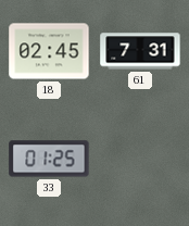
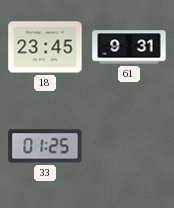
18: 02:45 -> 23:45
61: 7:31 -> 9:31
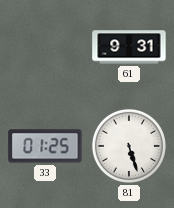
18: 23:45 -> none
81: none -> 5:27
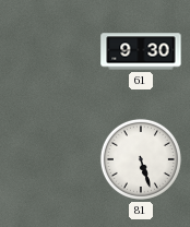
61: 9:31 -> 9:30
33: 01:25 -> none
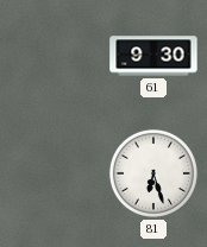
81: 5:27 -> 6:27
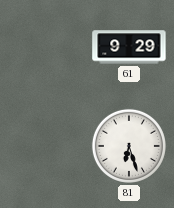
61: 9:30 -> 9:29
